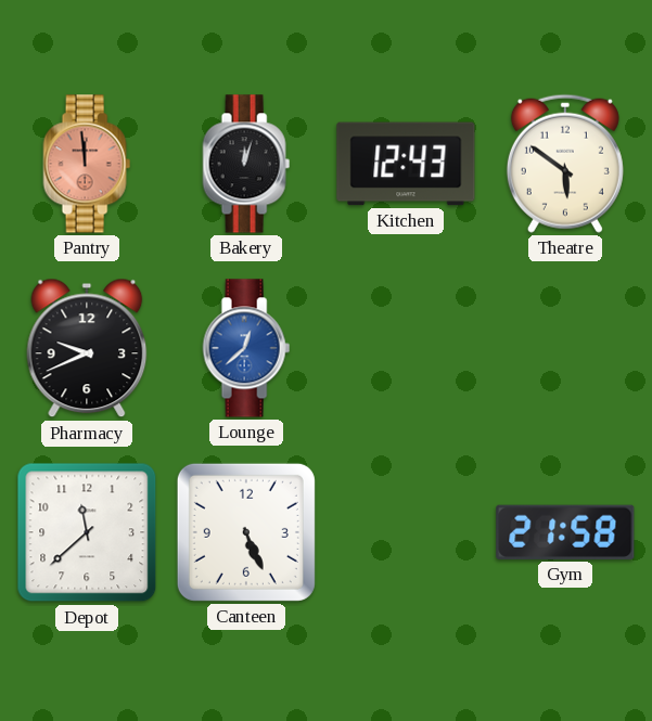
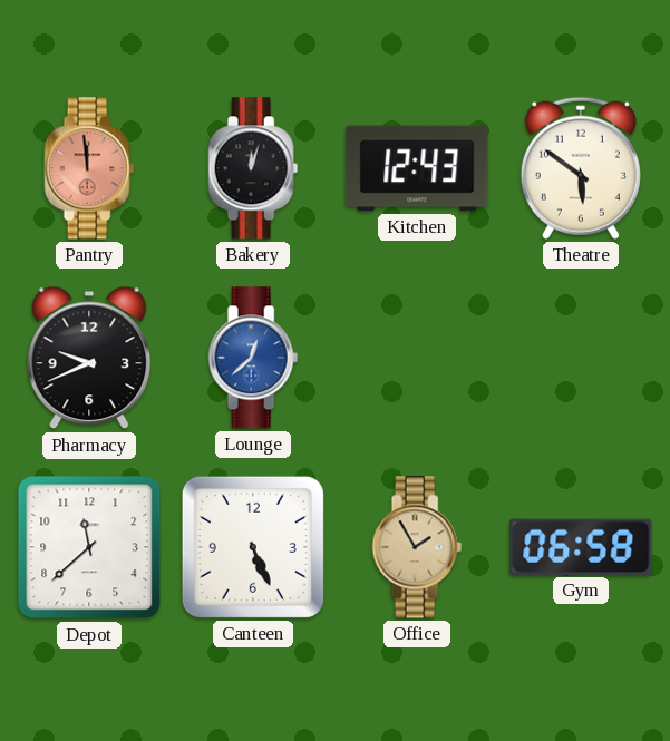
Office: none -> 1:55
Gym: 21:58 -> 06:58
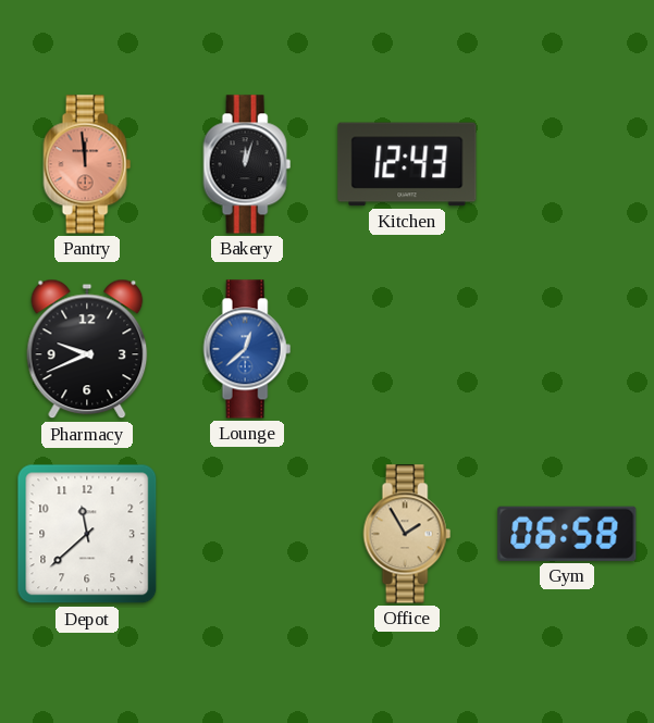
Theatre: 5:51 -> none
Canteen: 5:26 -> none
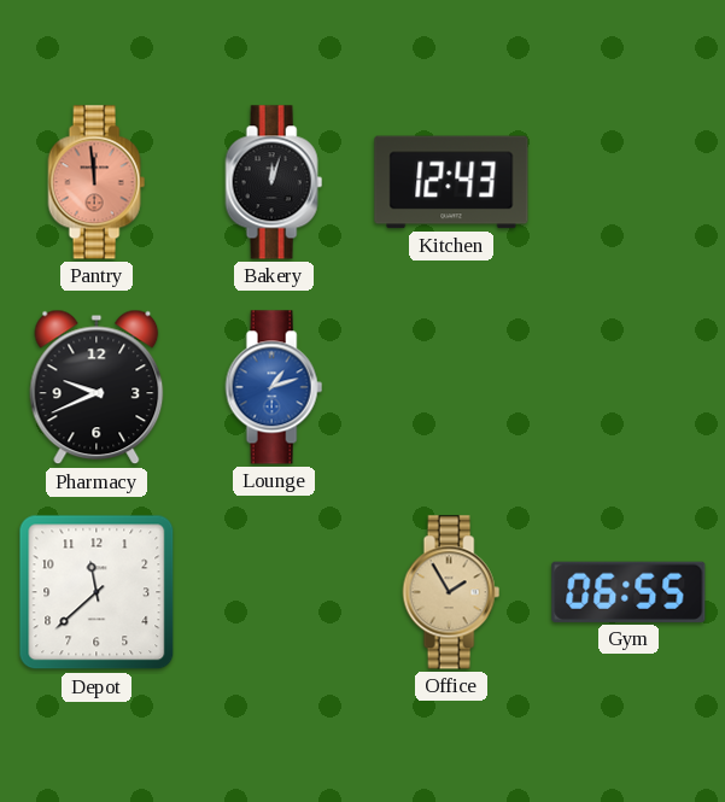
Lounge: 12:38 -> 1:12
Gym: 06:58 -> 06:55
